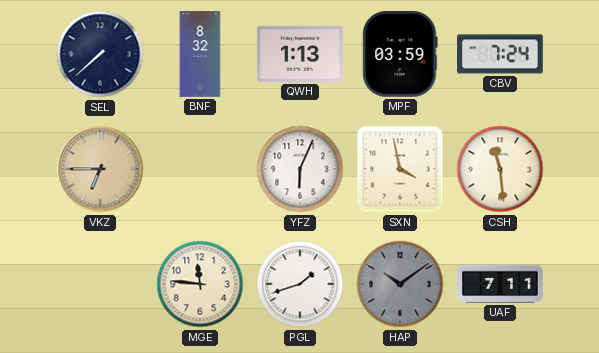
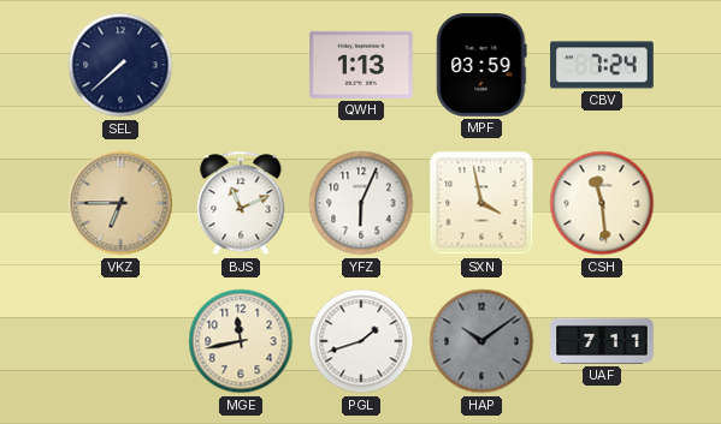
BNF: 8:32 -> none
BJS: none -> 11:11
MGE: 11:46 -> 11:43
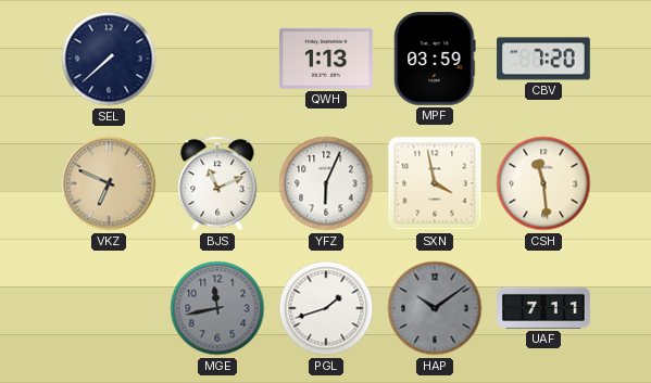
CBV: 7:24 -> 7:20
VKZ: 6:45 -> 6:49
MGE dial: cream -> grey
